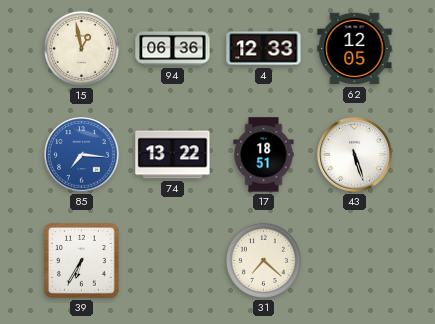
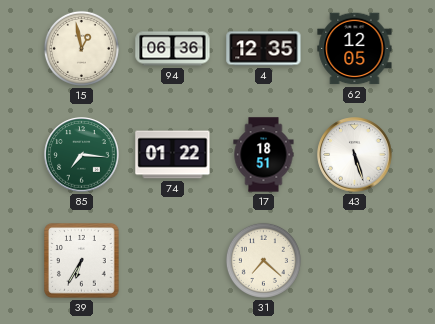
4: 12:33 -> 12:35
85 dial: blue -> green
74: 13:22 -> 01:22
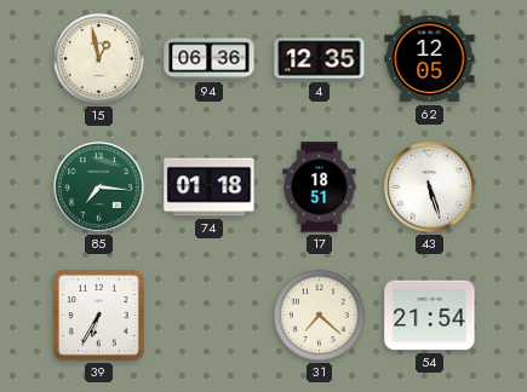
74: 01:22 -> 01:18
54: none -> 21:54
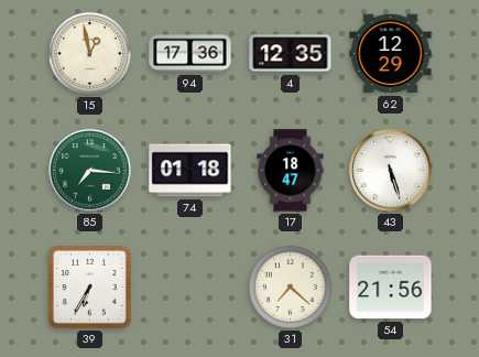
94: 06:36 -> 17:36
62: 12:05 -> 12:29
17: 18:51 -> 18:47
54: 21:54 -> 21:56
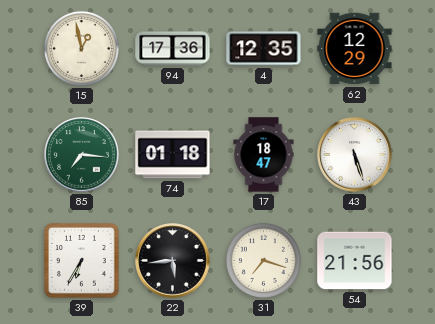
22: none -> 5:44
31: 7:22 -> 7:18
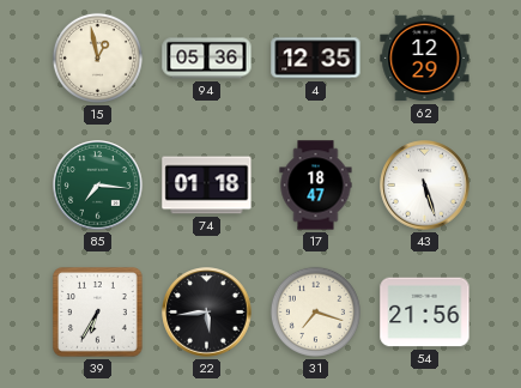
94: 17:36 -> 05:36
